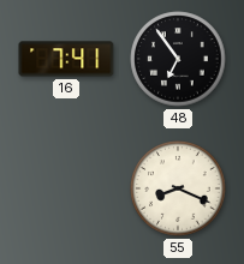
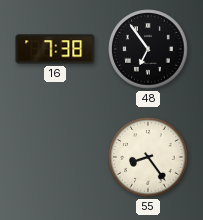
16: 7:41 -> 7:38
55: 8:19 -> 8:24
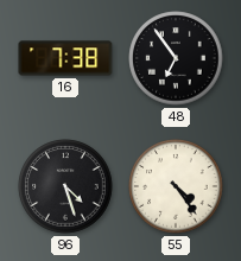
96: none -> 4:27
55: 8:24 -> 4:24
